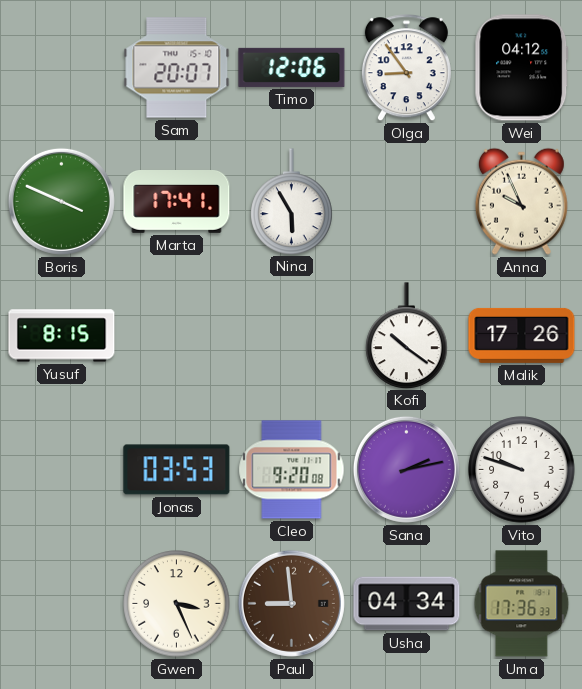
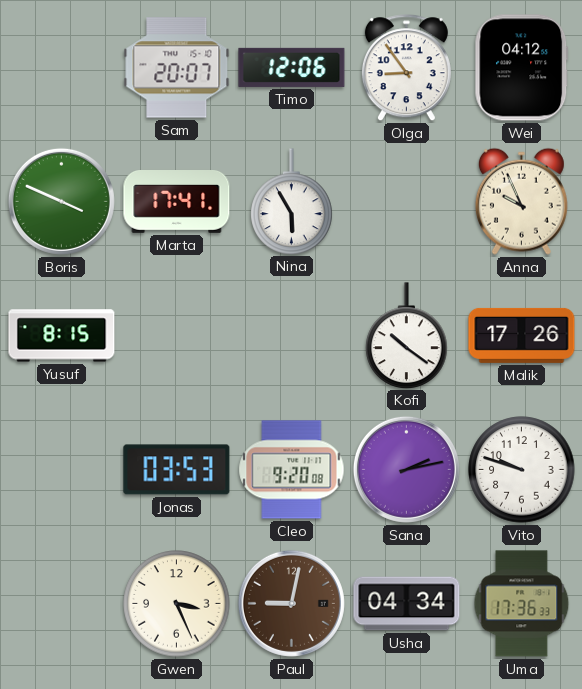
Paul: 8:59 -> 9:02
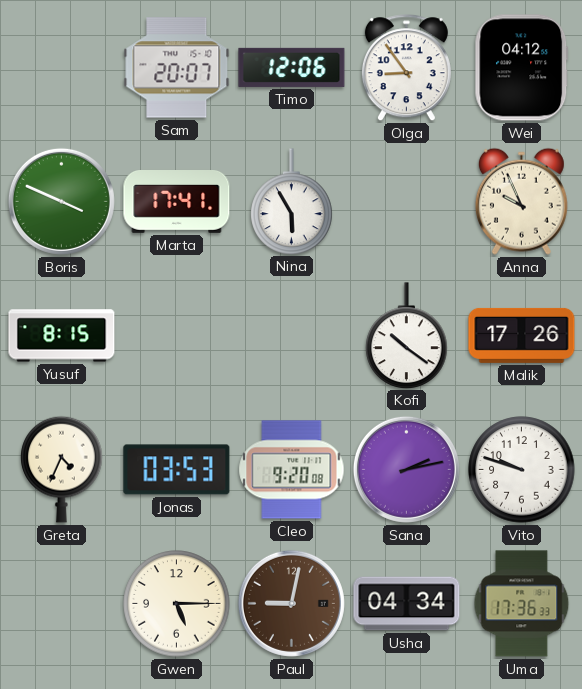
Greta: none -> 4:34
Gwen: 3:26 -> 5:15
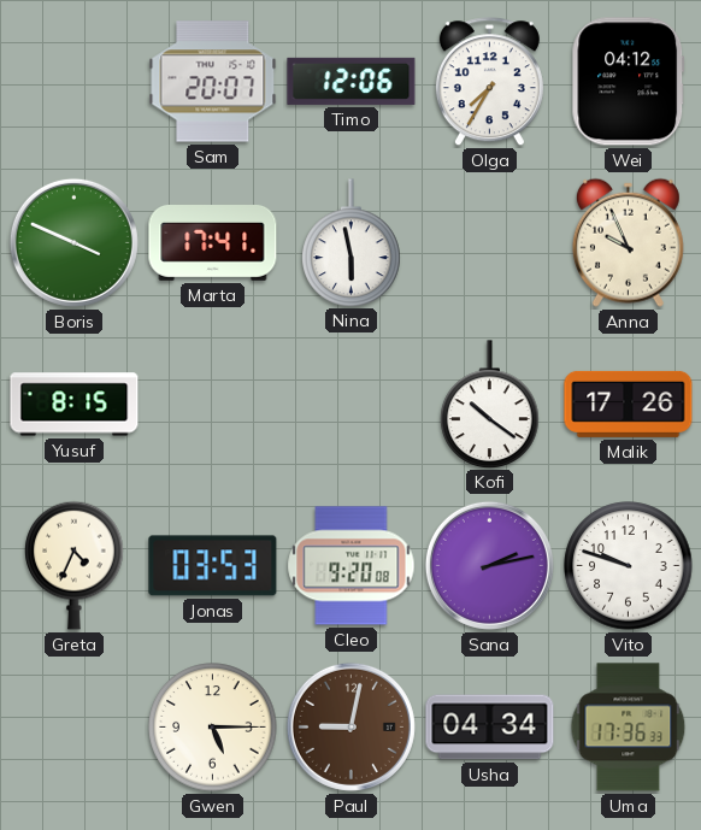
Olga: 8:54 -> 7:35
Nina: 5:55 -> 5:58
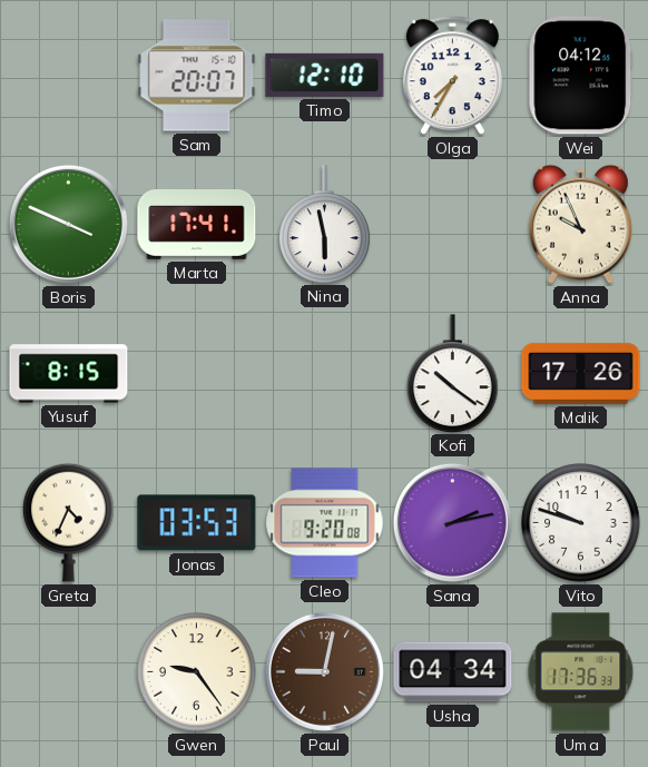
Timo: 12:06 -> 12:10
Gwen: 5:15 -> 9:24
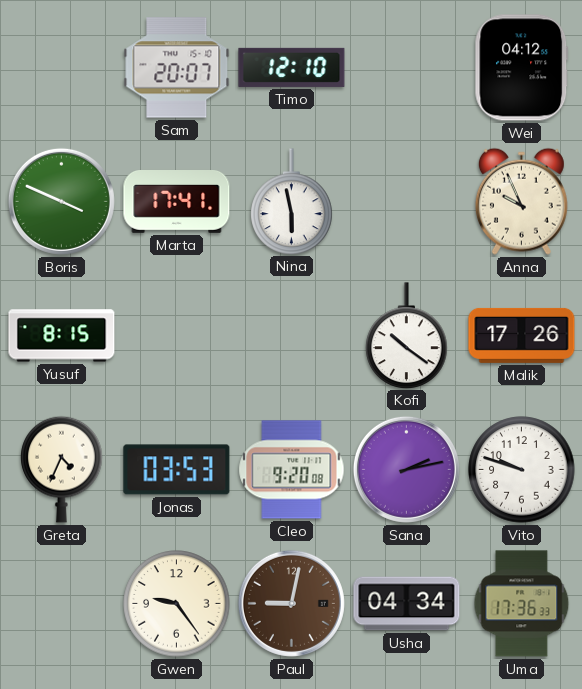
Olga: 7:35 -> none
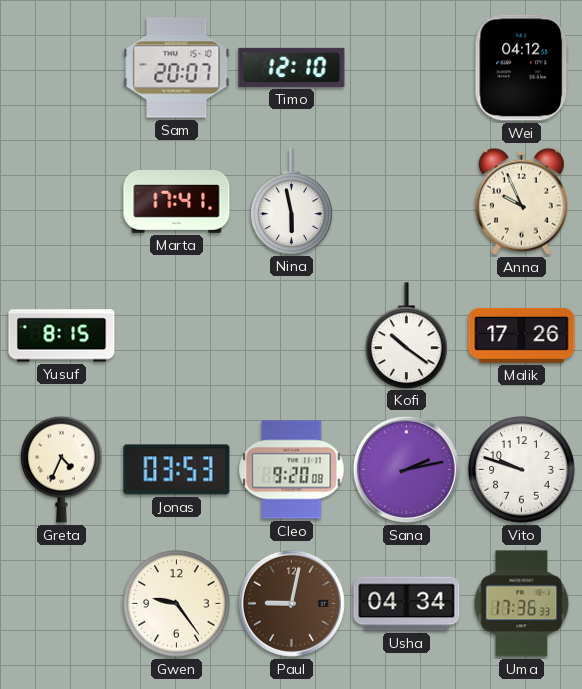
Boris: 3:49 -> none
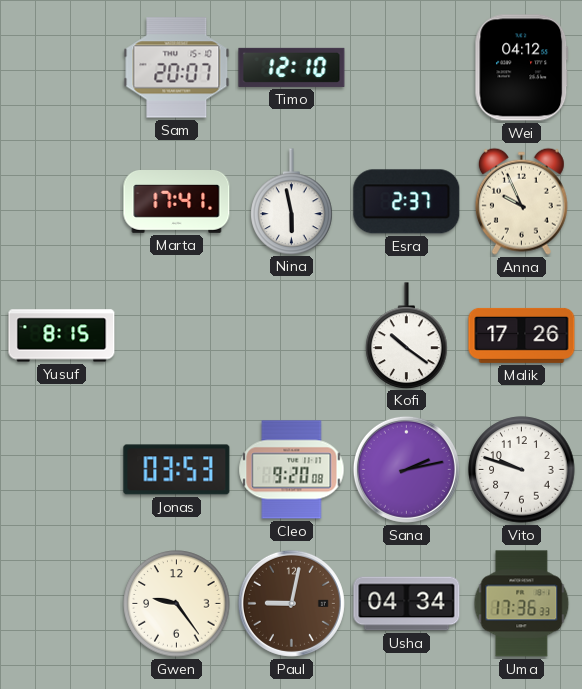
Esra: none -> 2:37
Greta: 4:34 -> none
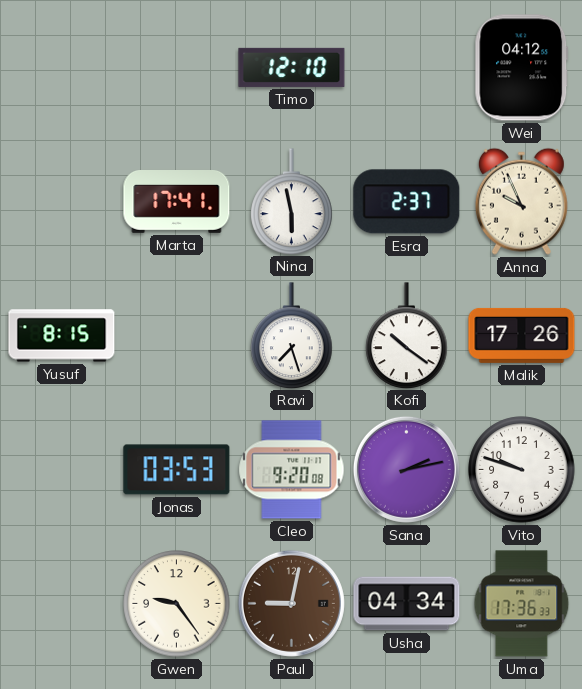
Sam: 20:07 -> none
Ravi: none -> 7:27
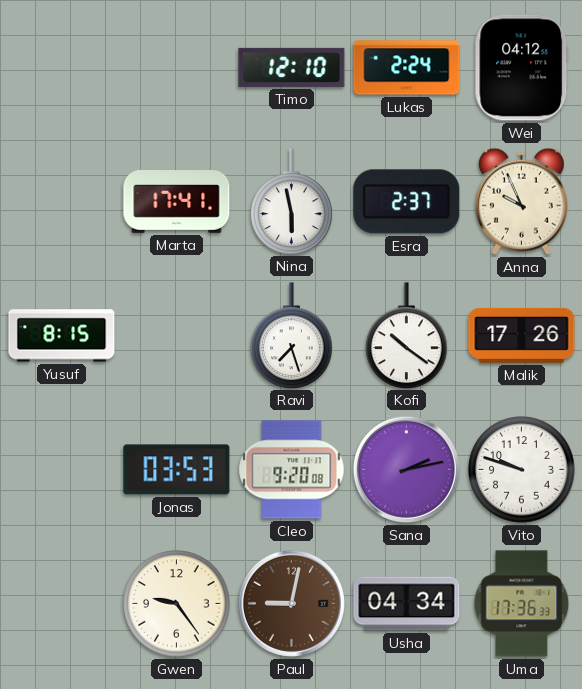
Lukas: none -> 2:24
